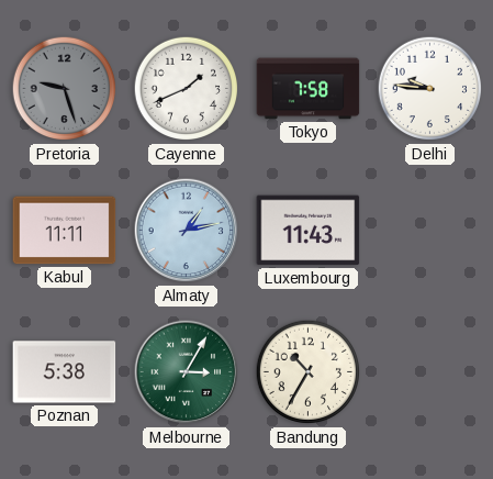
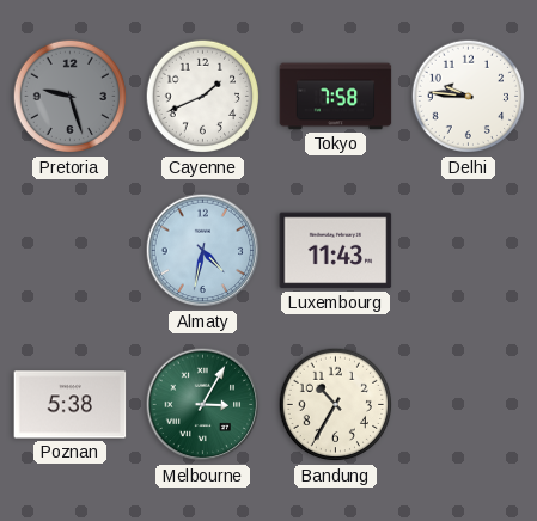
Kabul: 11:11 -> none
Almaty: 1:13 -> 4:32
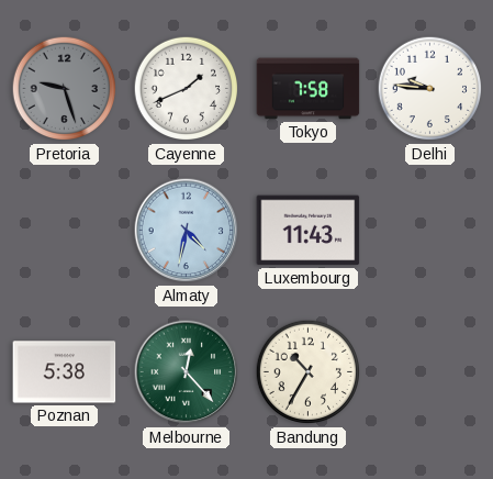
Melbourne: 3:05 -> 12:23
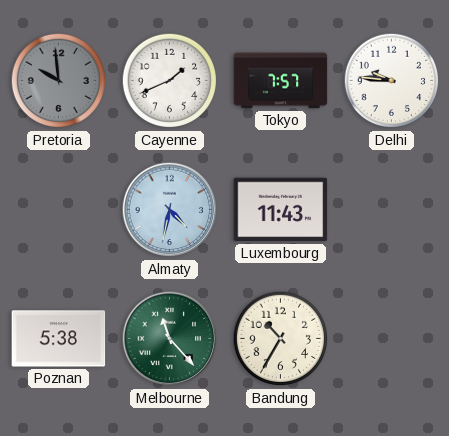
Pretoria: 9:27 -> 9:59
Tokyo: 7:58 -> 7:57
Melbourne: 12:23 -> 11:23
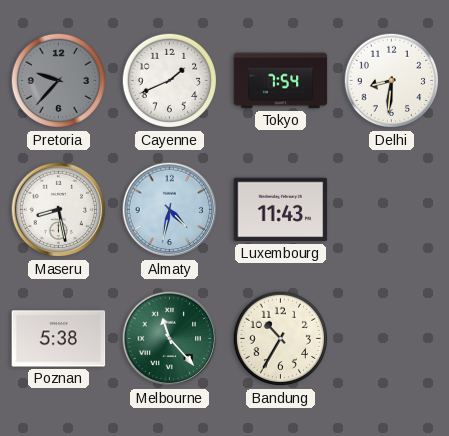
Pretoria: 9:59 -> 9:37
Tokyo: 7:57 -> 7:54
Delhi: 9:46 -> 8:31
Maseru: none -> 8:28
